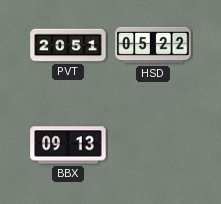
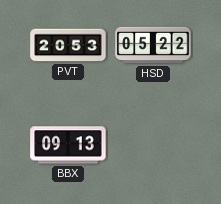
PVT: 20:51 -> 20:53
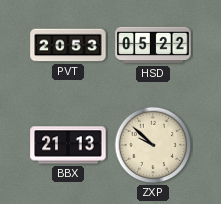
BBX: 09:13 -> 21:13
ZXP: none -> 9:52
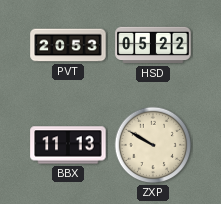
BBX: 21:13 -> 11:13
ZXP: 9:52 -> 9:50
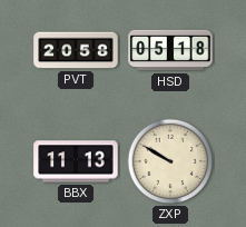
PVT: 20:53 -> 20:58
HSD: 05:22 -> 05:18
